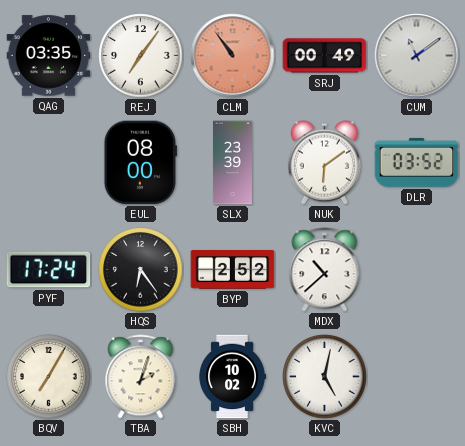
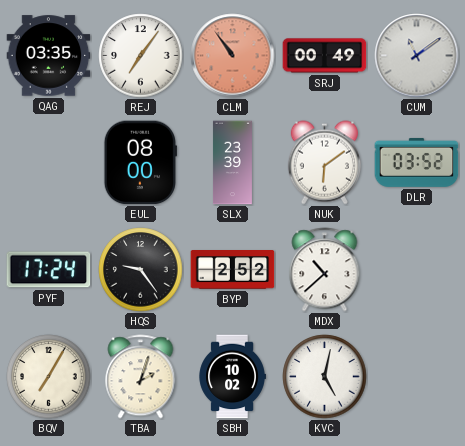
HQS: 6:24 -> 9:24
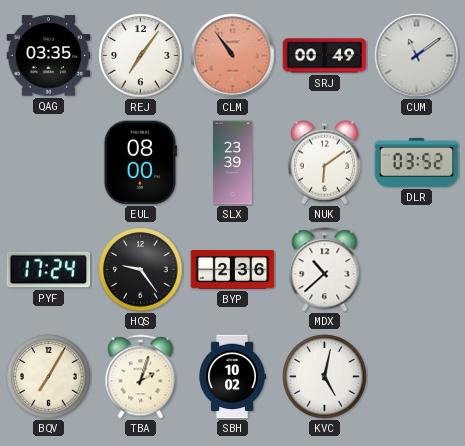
BYP: 2:52 -> 2:36
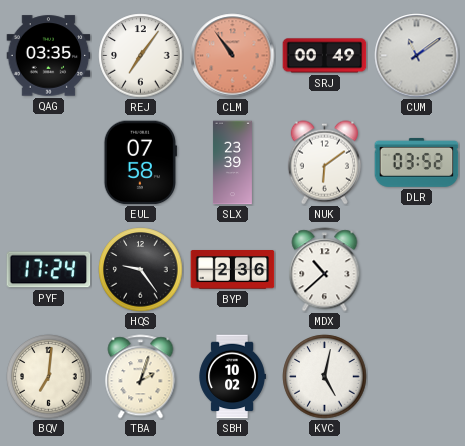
EUL: 08:00 -> 07:58
BQV: 7:05 -> 7:01
